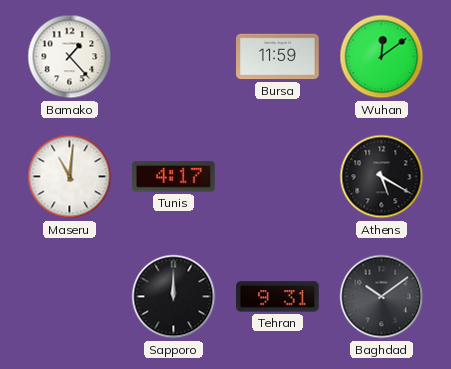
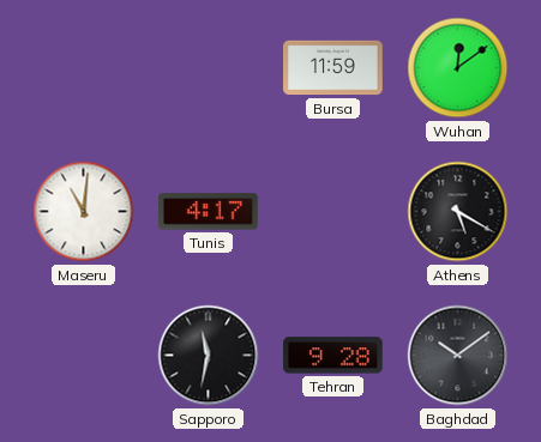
Bamako: 1:23 -> none
Sapporo: 12:00 -> 11:32
Tehran: 9:31 -> 9:28
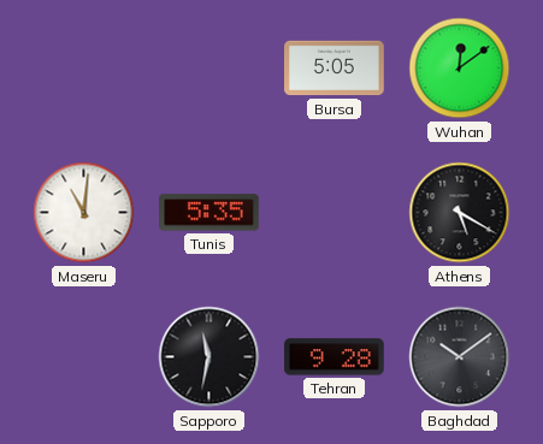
Bursa: 11:59 -> 5:05
Tunis: 4:17 -> 5:35
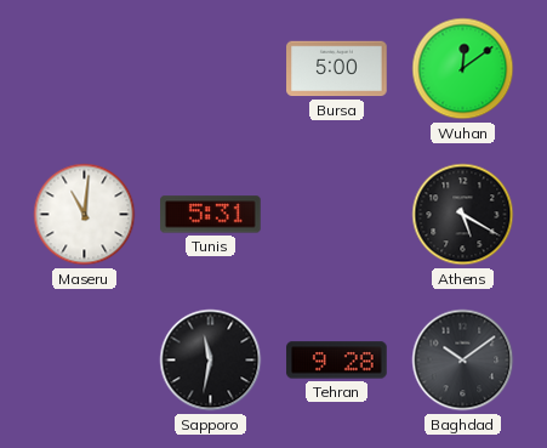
Bursa: 5:05 -> 5:00
Tunis: 5:35 -> 5:31
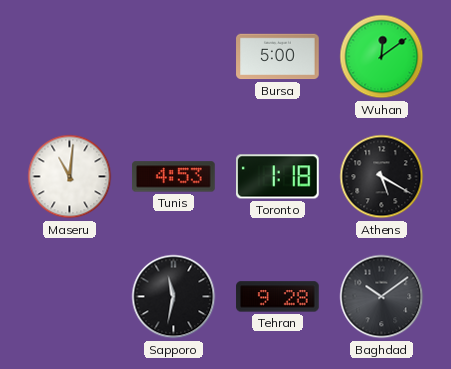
Tunis: 5:31 -> 4:53
Toronto: none -> 1:18
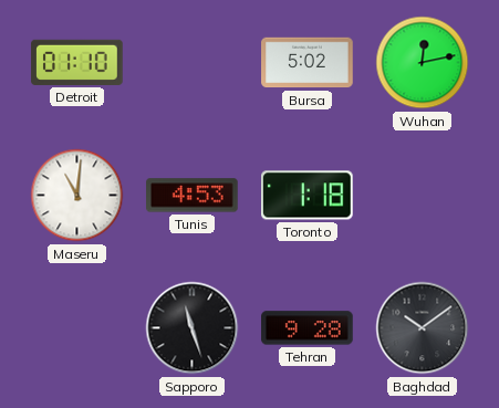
Detroit: none -> 01:10
Bursa: 5:00 -> 5:02
Wuhan: 12:09 -> 12:13
Athens: 5:20 -> none
Sapporo: 11:32 -> 11:27
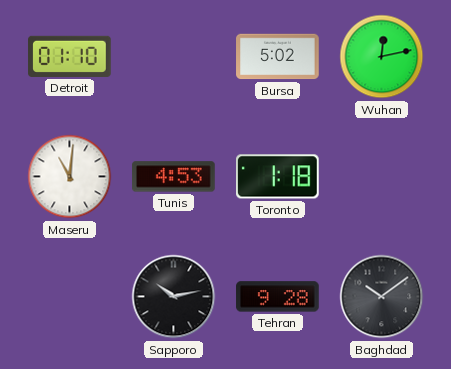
Sapporo: 11:27 -> 10:13
